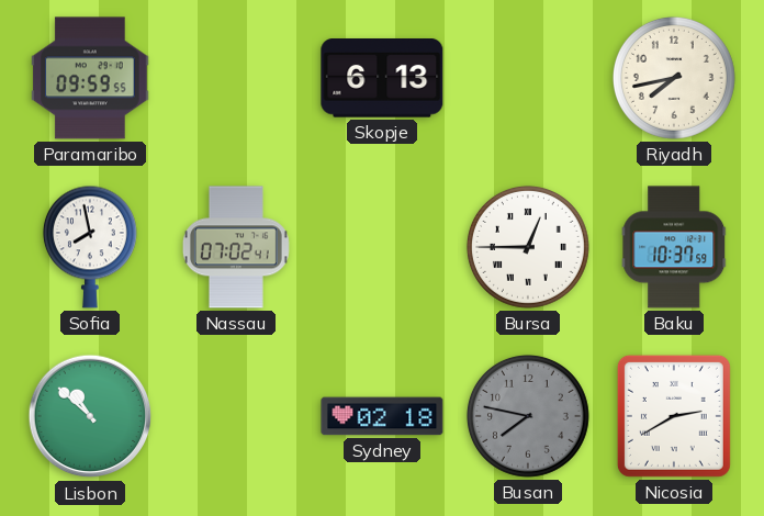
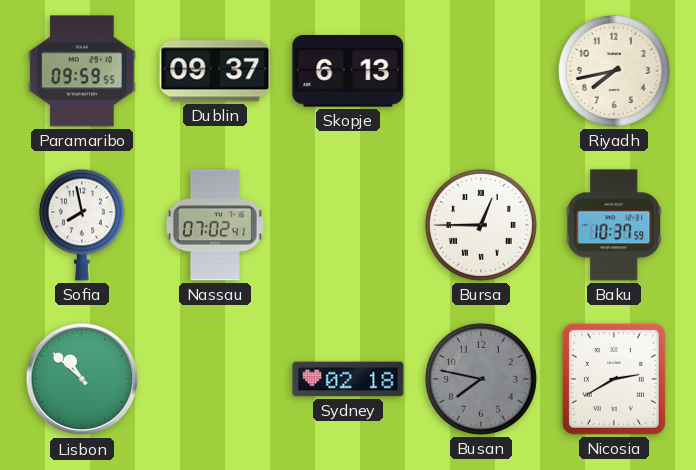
Dublin: none -> 09:37
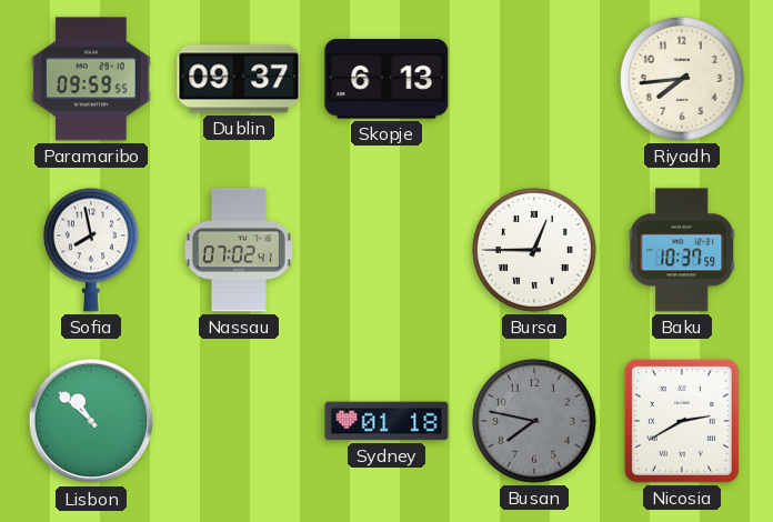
Riyadh: 7:43 -> 7:44
Sydney: 02:18 -> 01:18
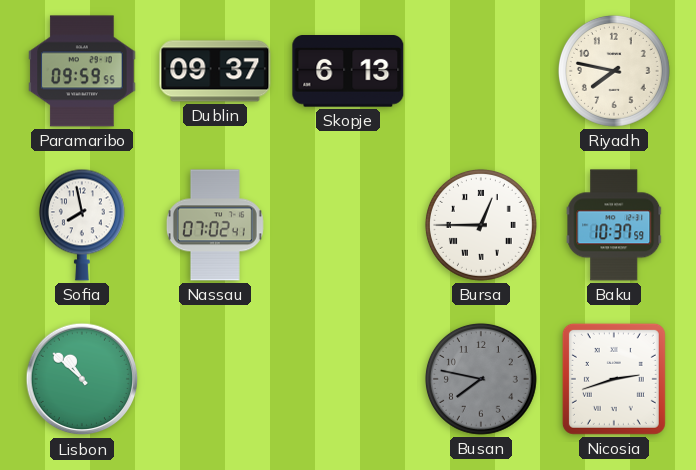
Riyadh: 7:44 -> 7:47
Sydney: 01:18 -> none
Nicosia: 2:40 -> 2:42
